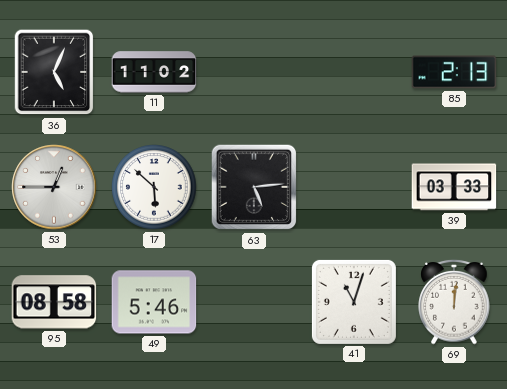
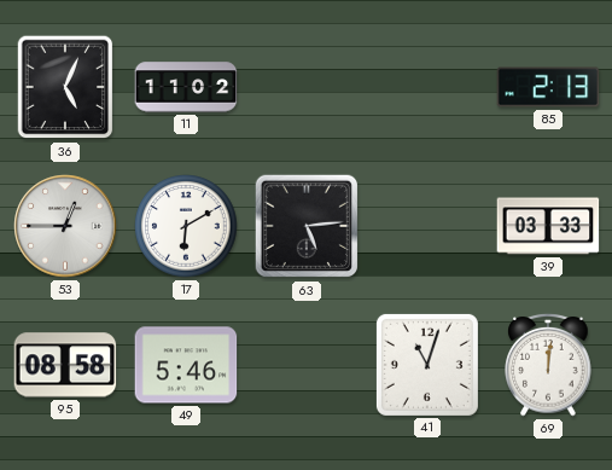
17: 5:52 -> 6:10
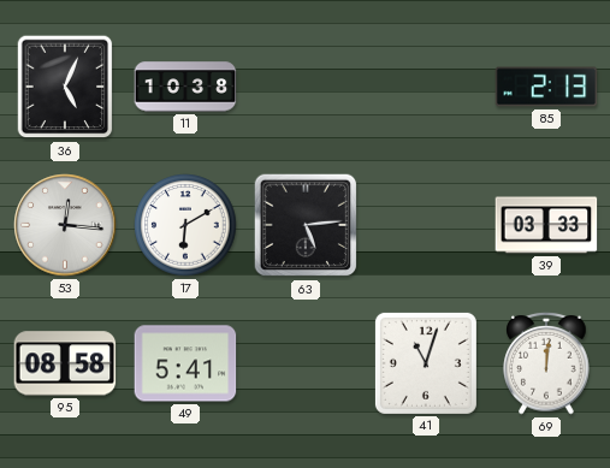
11: 11:02 -> 10:38
53: 12:45 -> 12:16
49: 5:46 -> 5:41
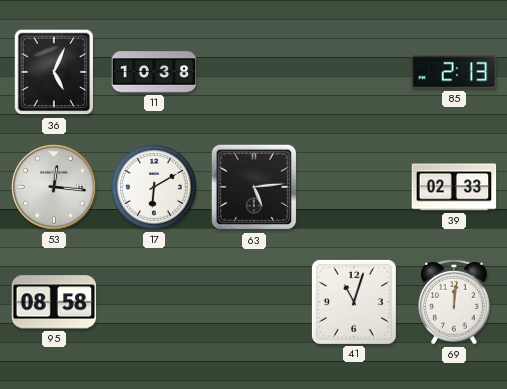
39: 03:33 -> 02:33
49: 5:41 -> none
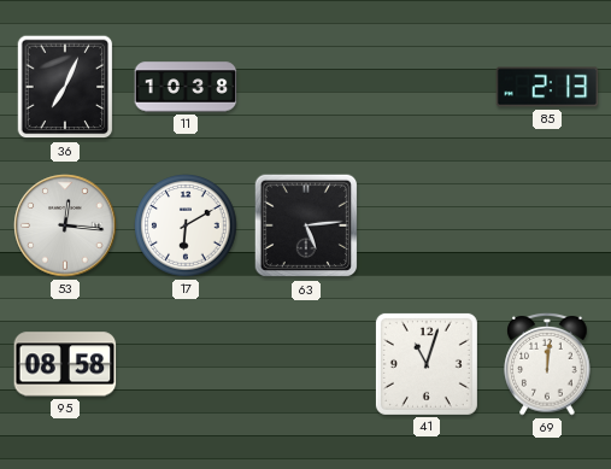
36: 5:04 -> 7:04
39: 02:33 -> none
